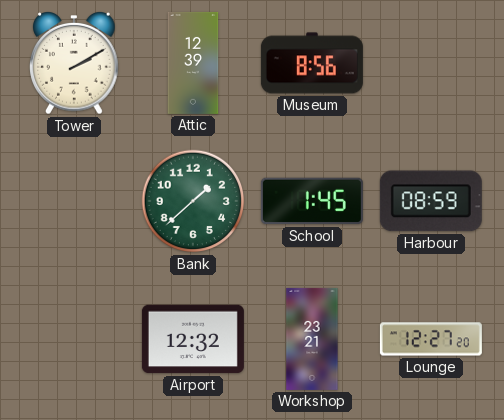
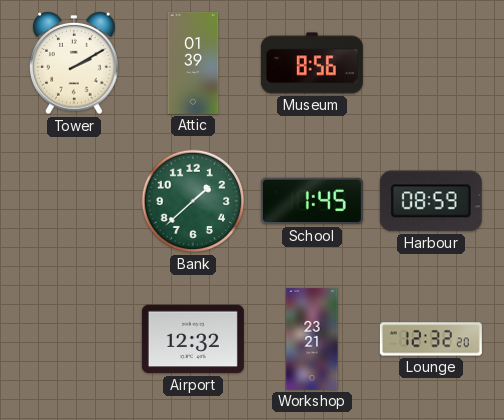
Attic: 12:39 -> 01:39
Lounge: 12:27 -> 12:32
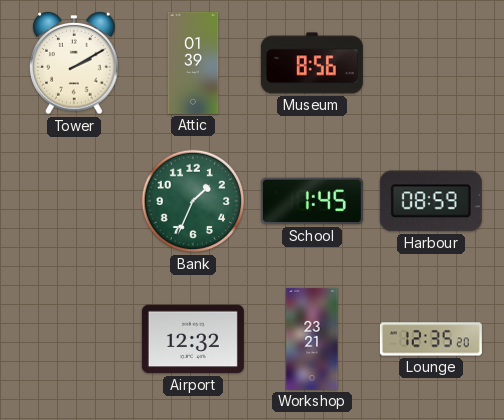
Bank: 1:38 -> 1:34
Lounge: 12:32 -> 12:35
